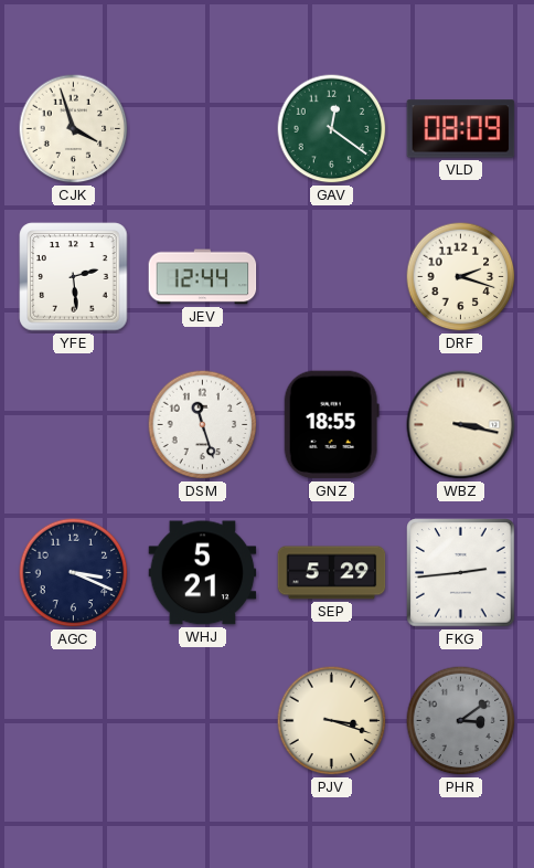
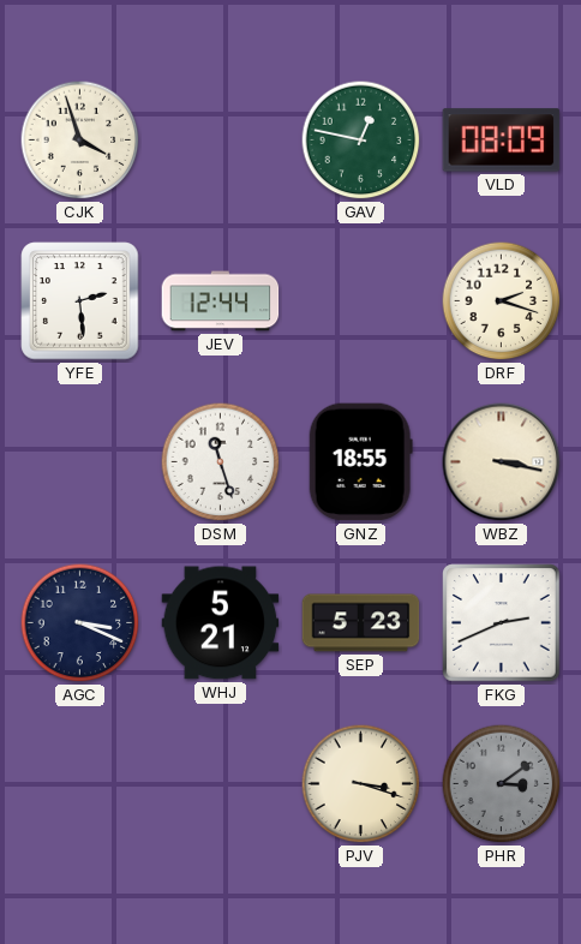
GAV: 12:21 -> 12:47
SEP: 5:29 -> 5:23
FKG: 2:44 -> 2:41
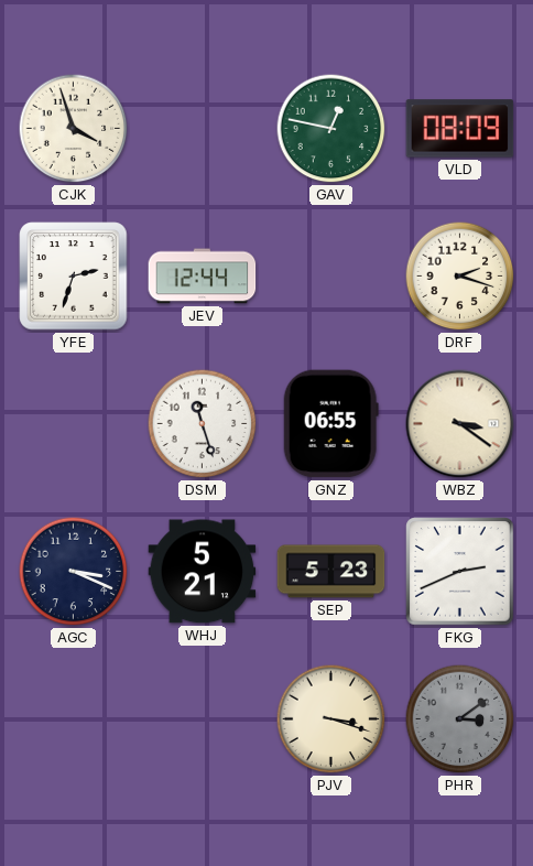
YFE: 2:29 -> 2:33
GNZ: 18:55 -> 06:55
WBZ: 3:17 -> 3:21
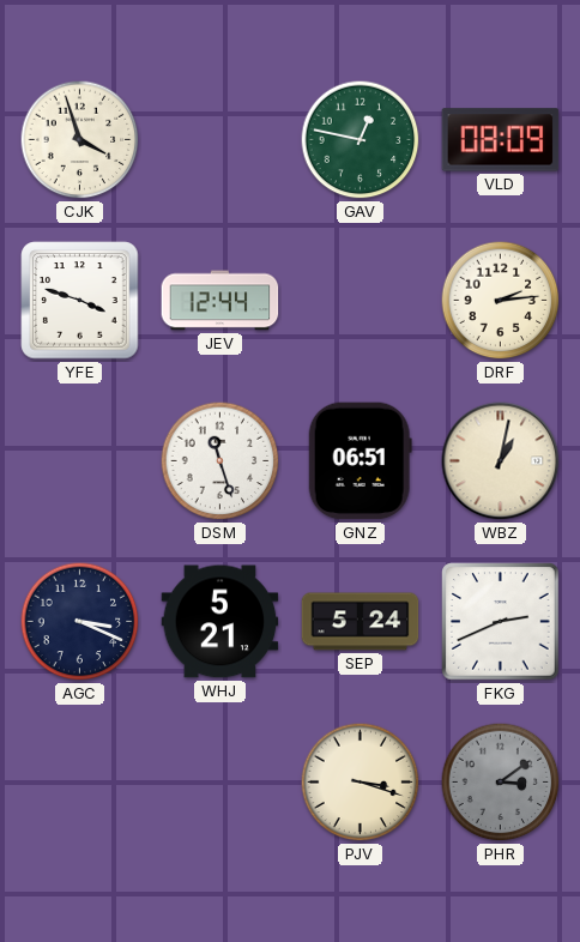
YFE: 2:33 -> 3:48
DRF: 2:18 -> 2:14
GNZ: 06:55 -> 06:51
WBZ: 3:21 -> 1:02
SEP: 5:23 -> 5:24
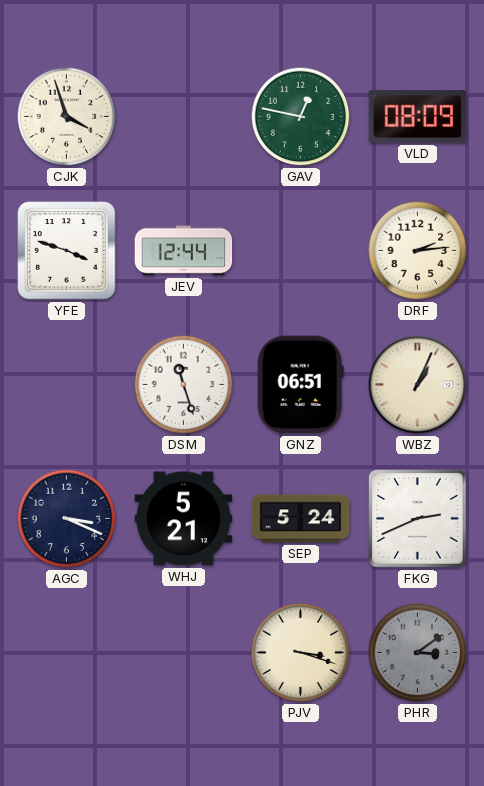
WBZ: 1:02 -> 1:04
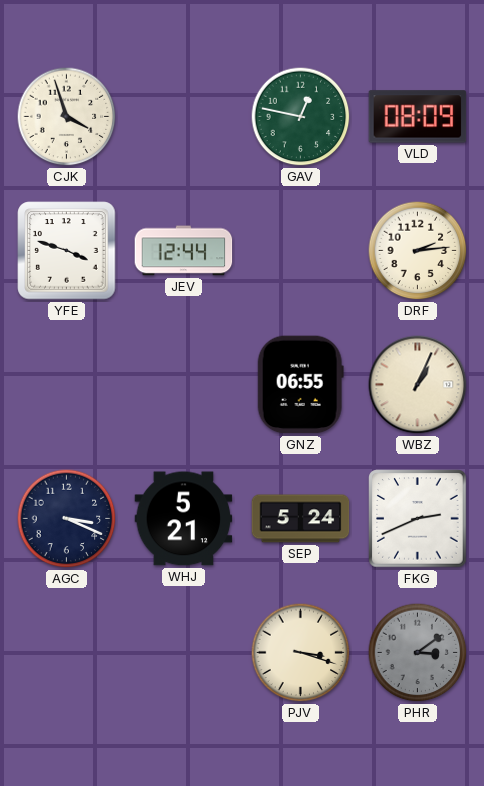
DSM: 11:27 -> none
GNZ: 06:51 -> 06:55
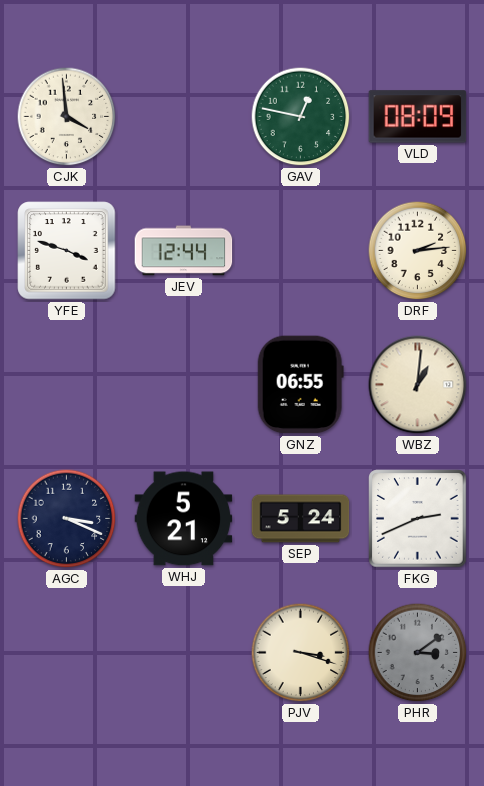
CJK: 3:57 -> 3:59
WBZ: 1:04 -> 1:01
